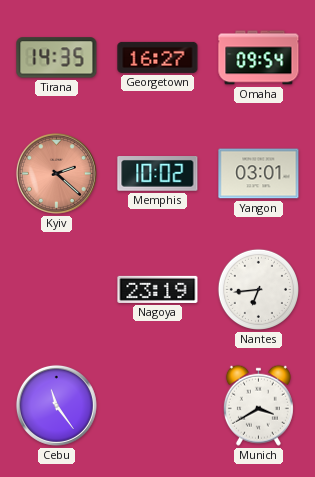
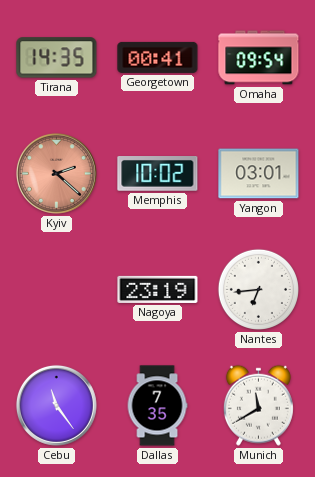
Georgetown: 16:27 -> 00:41
Dallas: none -> 7:35
Munich: 3:40 -> 11:40
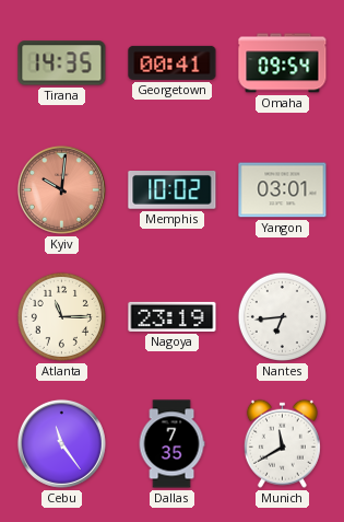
Kyiv: 2:22 -> 10:01
Atlanta: none -> 11:15
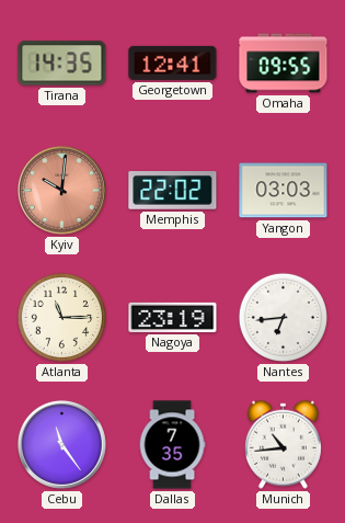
Georgetown: 00:41 -> 12:41
Omaha: 09:54 -> 09:55
Memphis: 10:02 -> 22:02
Yangon: 03:01 -> 03:03
Munich: 11:40 -> 10:44
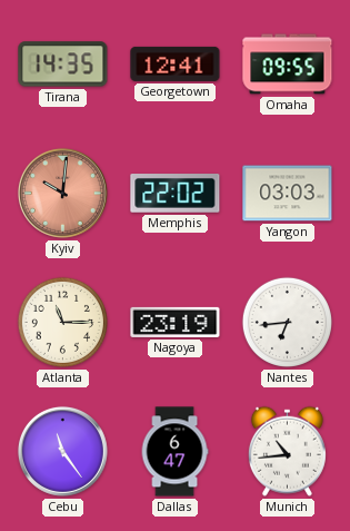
Dallas: 7:35 -> 6:47
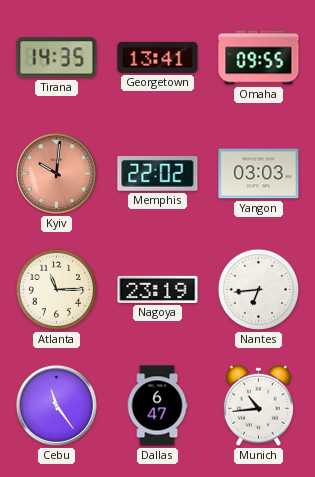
Georgetown: 12:41 -> 13:41
